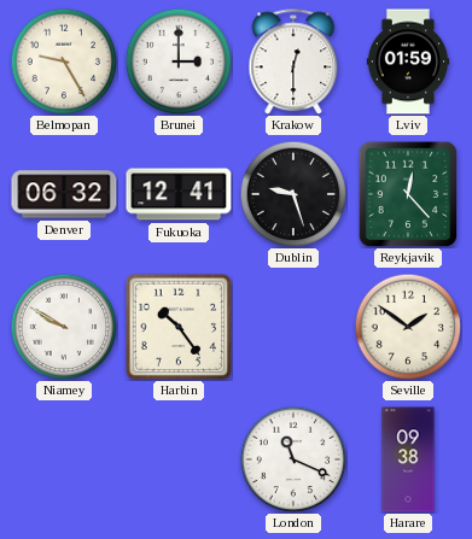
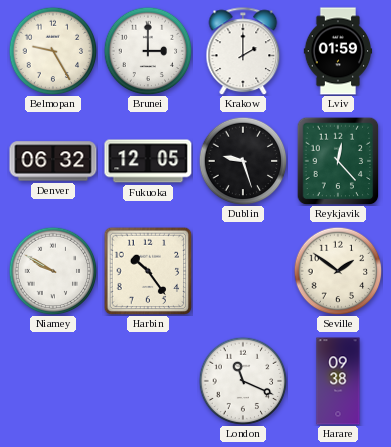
Krakow: 12:30 -> 2:00
Fukuoka: 12:41 -> 12:05
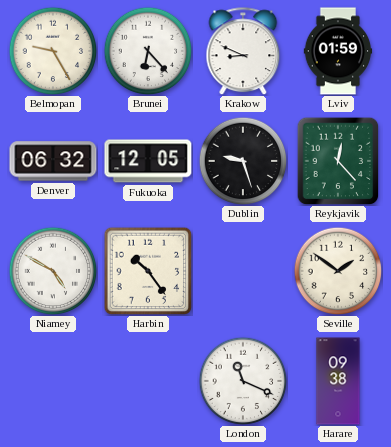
Brunei: 3:00 -> 6:23
Krakow: 2:00 -> 8:49
Niamey: 9:50 -> 4:50
